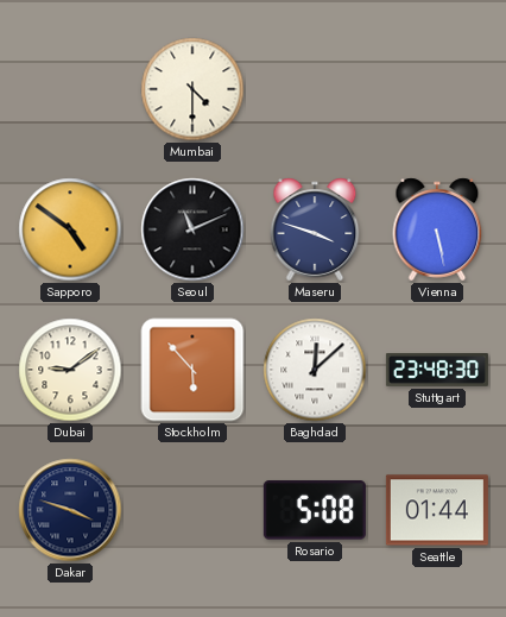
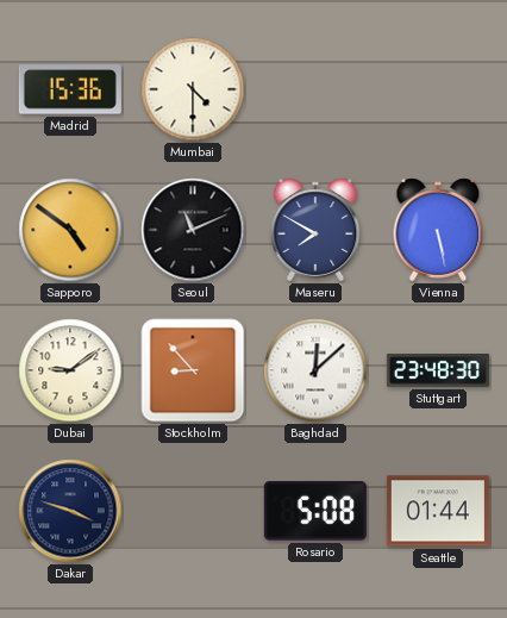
Madrid: none -> 15:36
Maseru: 3:48 -> 7:50
Stockholm: 5:53 -> 8:53
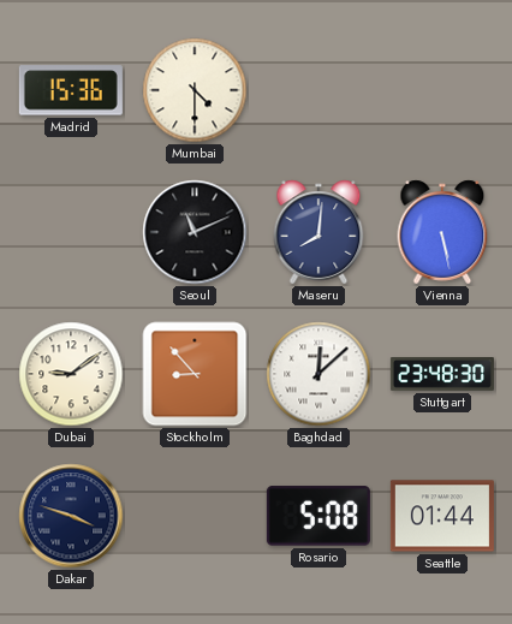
Sapporo: 4:51 -> none
Maseru: 7:50 -> 8:01
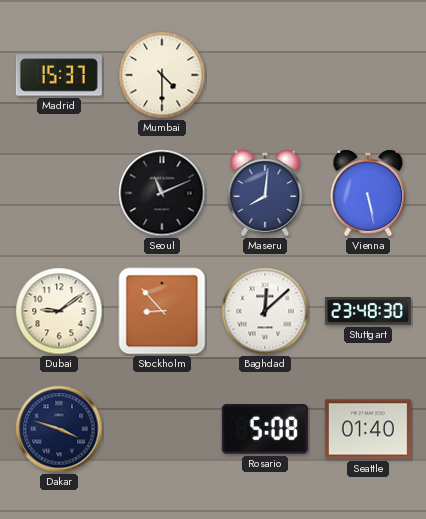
Madrid: 15:36 -> 15:37
Seattle: 01:44 -> 01:40
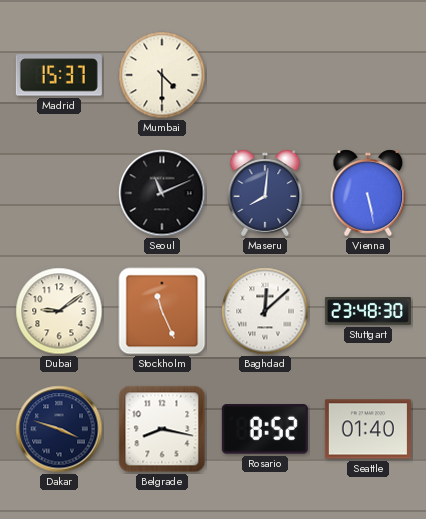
Stockholm: 8:53 -> 11:26
Belgrade: none -> 8:17
Rosario: 5:08 -> 8:52
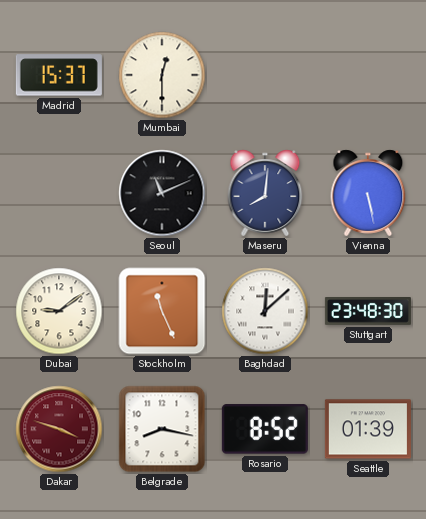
Mumbai: 4:30 -> 12:30
Dakar dial: navy -> burgundy
Seattle: 01:40 -> 01:39
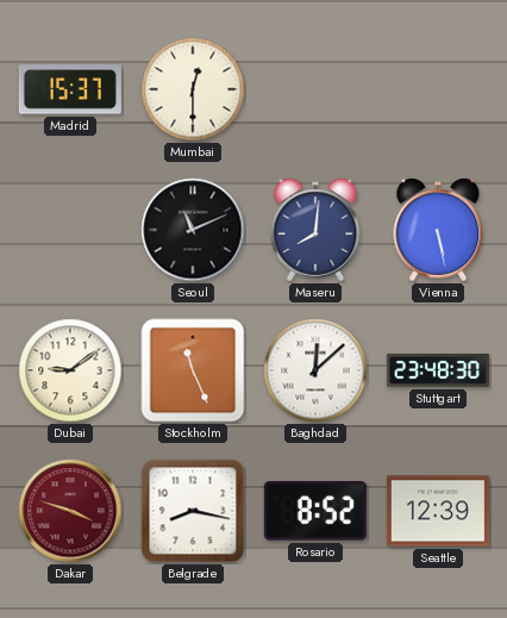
Seattle: 01:39 -> 12:39
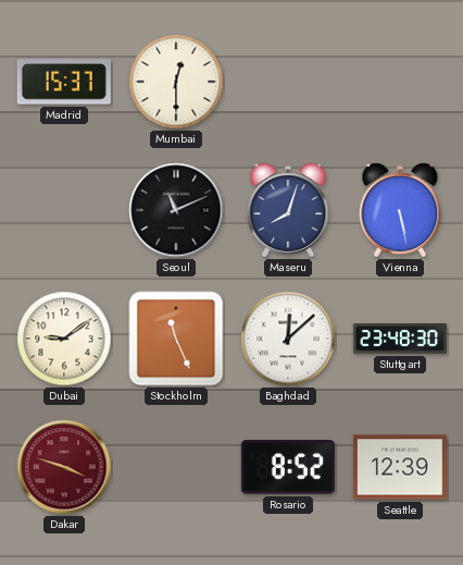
Maseru: 8:01 -> 8:03
Belgrade: 8:17 -> none
